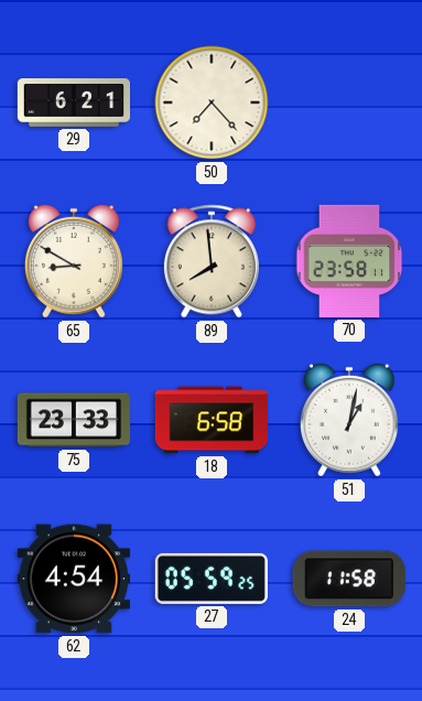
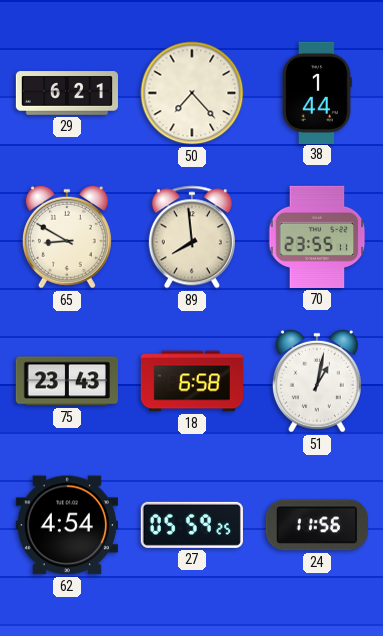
38: none -> 1:44
70: 23:58 -> 23:55
75: 23:33 -> 23:43
24: 11:58 -> 11:56
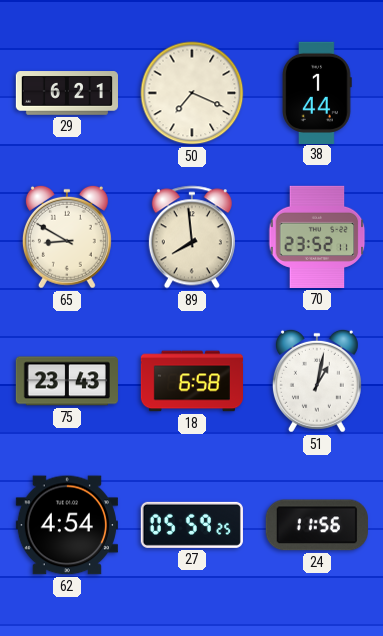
50: 7:23 -> 7:19
70: 23:55 -> 23:52
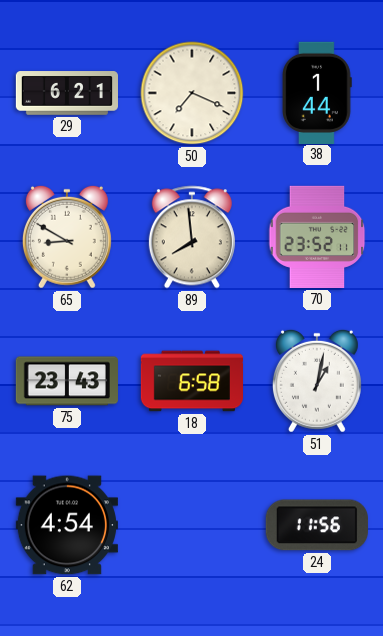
27: 05:59 -> none
